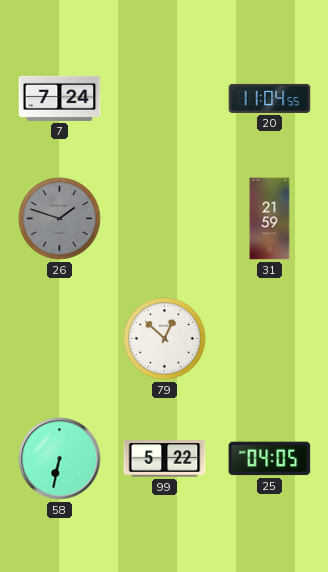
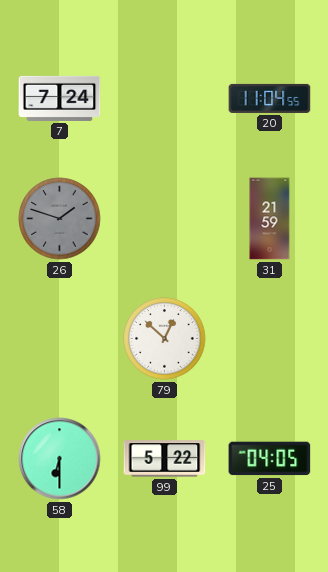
58: 6:32 -> 6:30
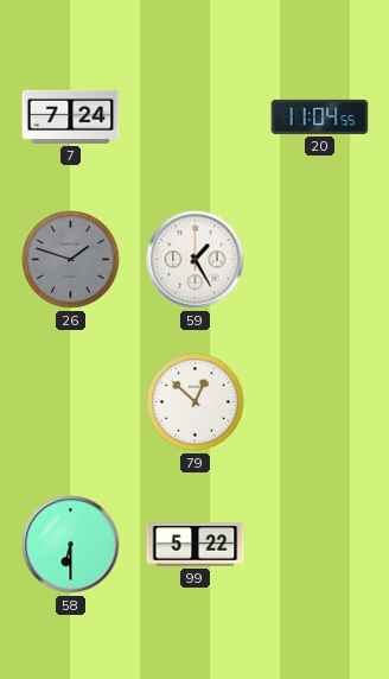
59: none -> 1:25
31: 21:59 -> none
25: 04:05 -> none
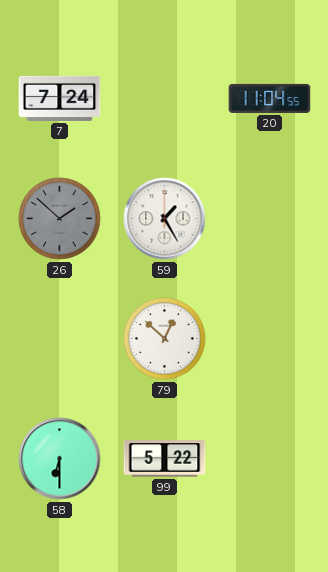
26: 1:48 -> 1:52
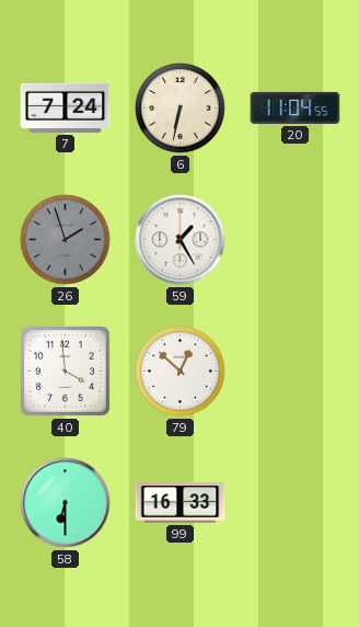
6: none -> 6:32
26: 1:52 -> 1:57
40: none -> 3:59
99: 5:22 -> 16:33
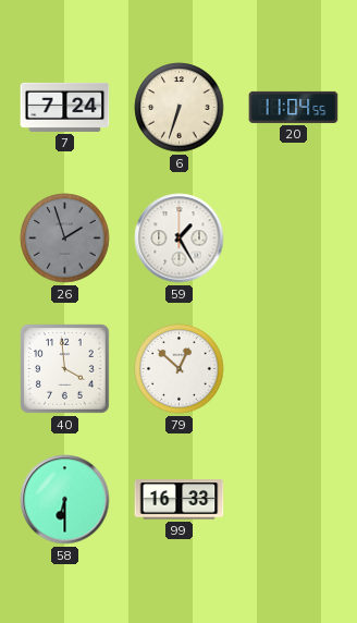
6: 6:32 -> 6:33
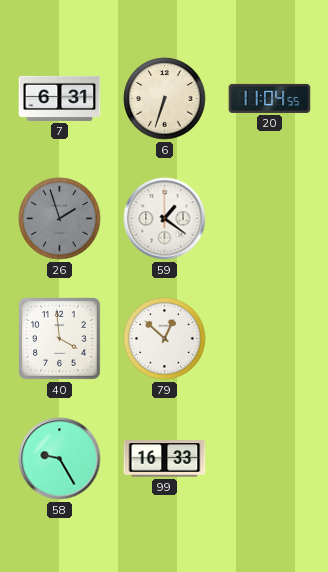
7: 7:24 -> 6:31
59: 1:25 -> 1:21
58: 6:30 -> 9:25
